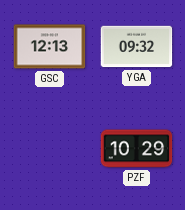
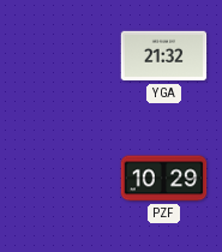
GSC: 12:13 -> none
YGA: 09:32 -> 21:32
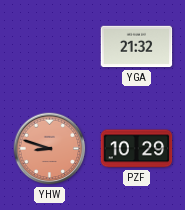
YHW: none -> 8:48
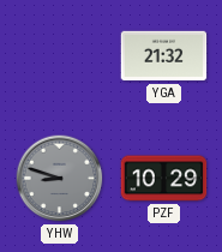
YHW dial: salmon -> grey
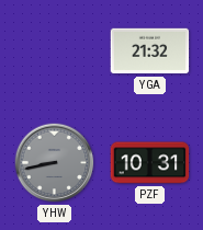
YHW: 8:48 -> 8:43
PZF: 10:29 -> 10:31
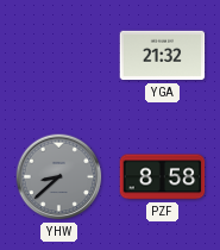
YHW: 8:43 -> 8:38
PZF: 10:31 -> 8:58
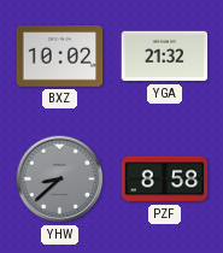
BXZ: none -> 10:02
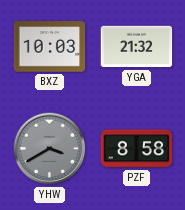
BXZ: 10:02 -> 10:03
YHW: 8:38 -> 3:40
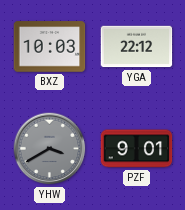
YGA: 21:32 -> 22:12
PZF: 8:58 -> 9:01
